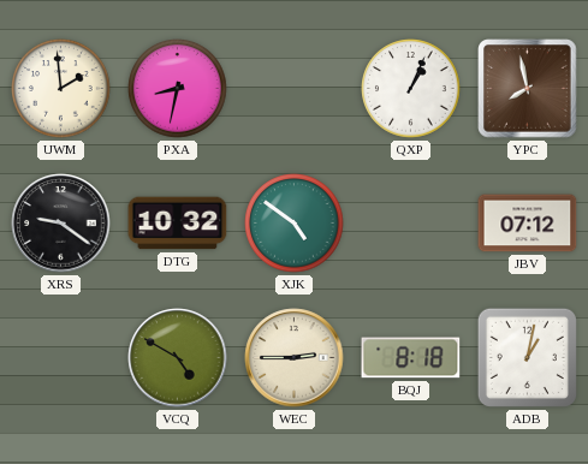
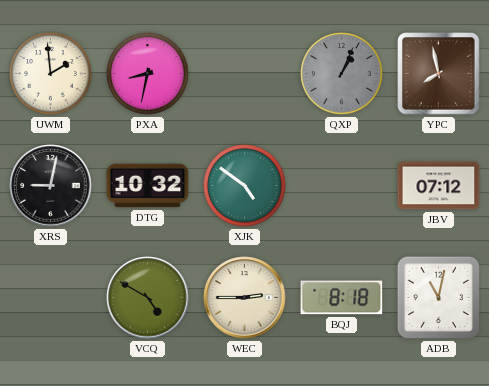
QXP dial: white -> grey
XRS: 9:21 -> 9:02
ADB: 1:02 -> 11:02
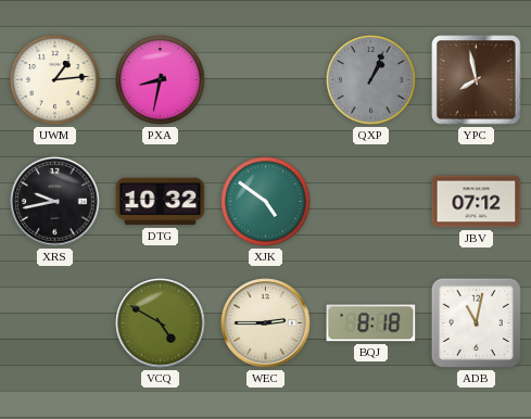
UWM: 1:59 -> 1:14
XRS: 9:02 -> 9:43
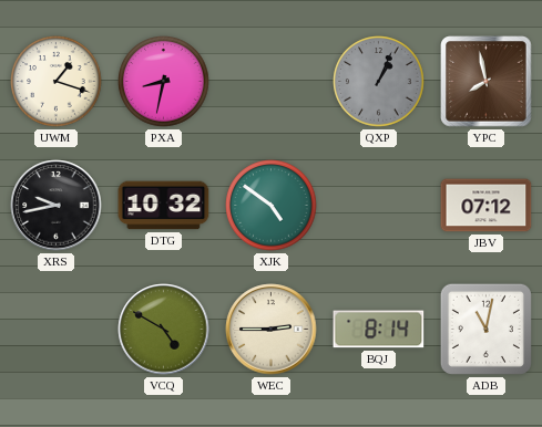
UWM: 1:14 -> 1:18
BQJ: 8:18 -> 8:14
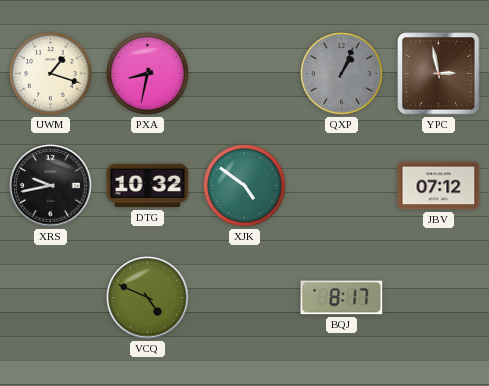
YPC: 7:58 -> 2:58
VCQ: 4:50 -> 4:49
WEC: 2:45 -> none
BQJ: 8:14 -> 8:17
ADB: 11:02 -> none
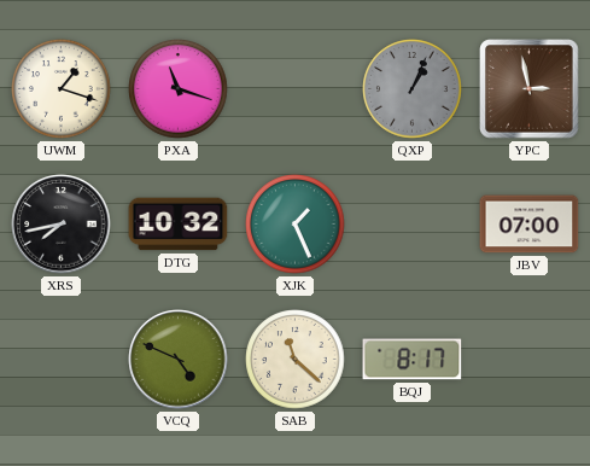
PXA: 8:32 -> 11:18
XRS: 9:43 -> 7:43
XJK: 4:51 -> 1:26
JBV: 07:12 -> 07:00
SAB: none -> 11:22
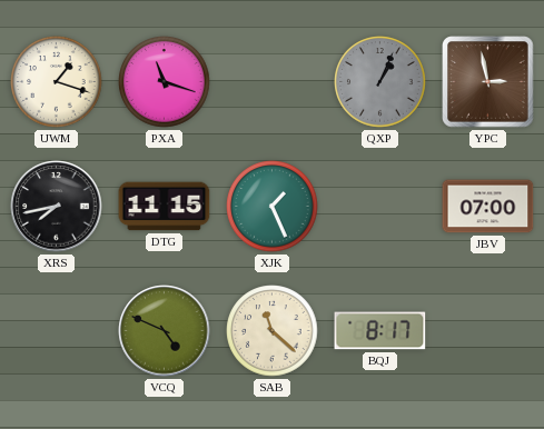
DTG: 10:32 -> 11:15
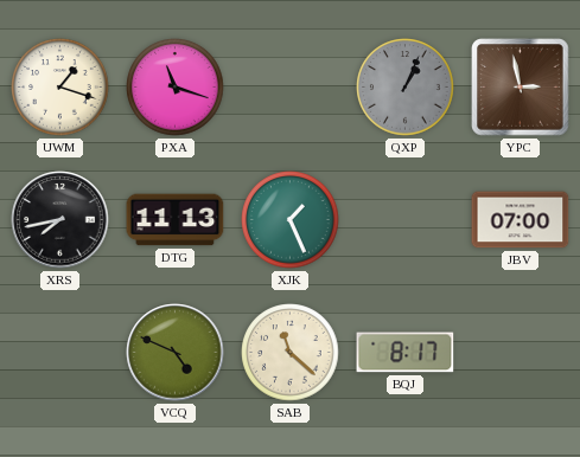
DTG: 11:15 -> 11:13
